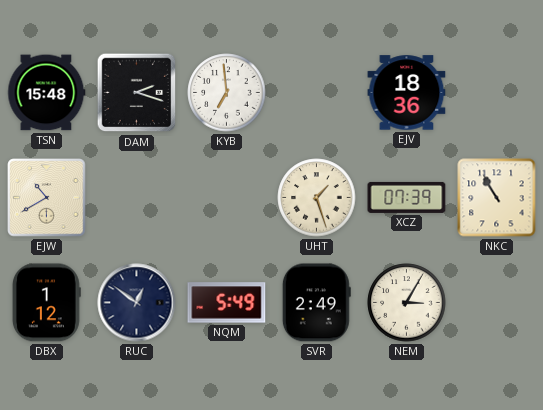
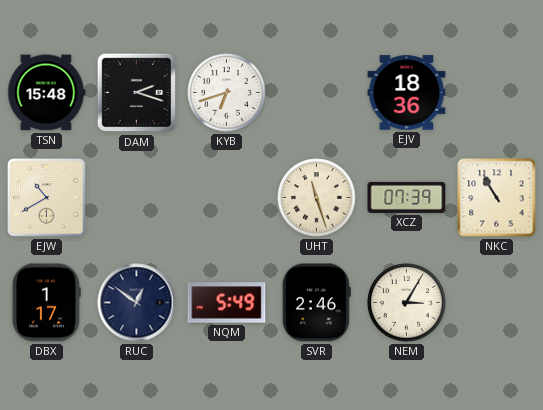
KYB: 6:59 -> 6:42
UHT: 1:27 -> 11:27
DBX: 1:12 -> 1:17
SVR: 2:49 -> 2:46
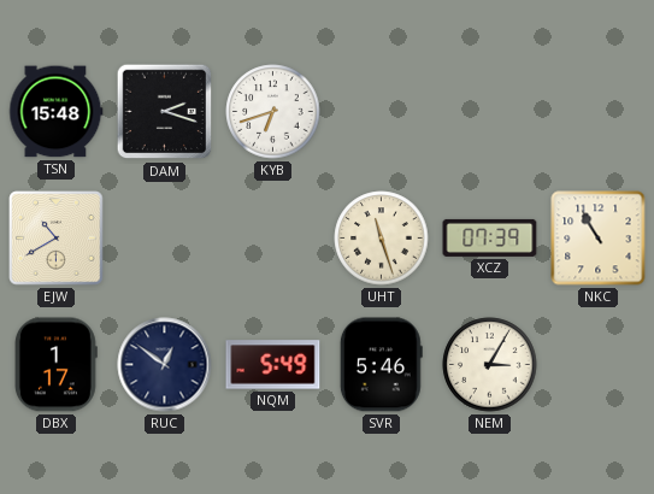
EJV: 18:36 -> none
SVR: 2:46 -> 5:46
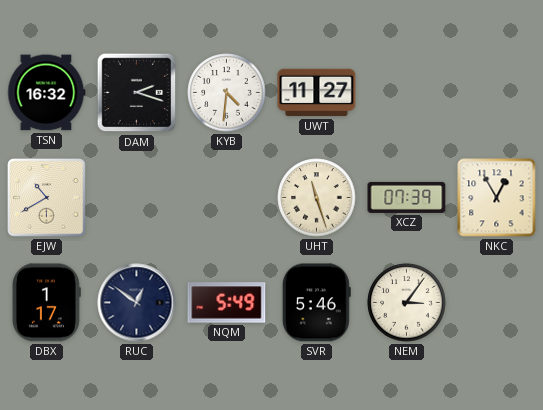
TSN: 15:48 -> 16:32
KYB: 6:42 -> 4:31
UWT: none -> 11:27
NKC: 10:55 -> 12:55
NEM: 3:05 -> 3:06
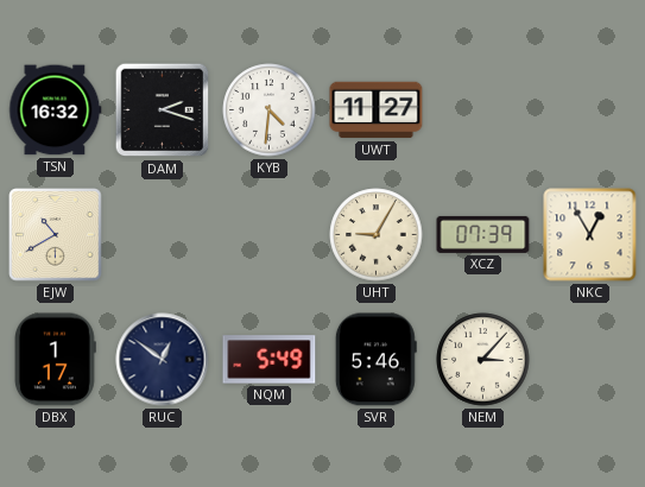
UHT: 11:27 -> 9:05
NEM: 3:06 -> 3:07
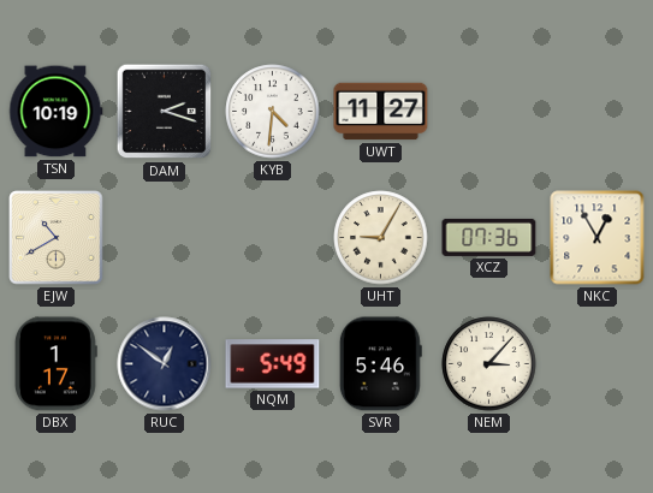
TSN: 16:32 -> 10:19
XCZ: 07:39 -> 07:36
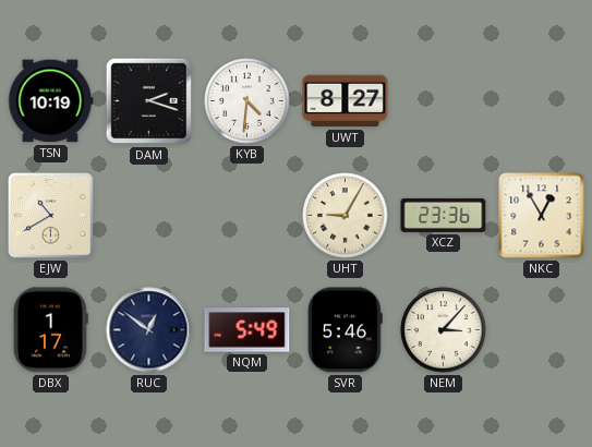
UWT: 11:27 -> 8:27
XCZ: 07:36 -> 23:36
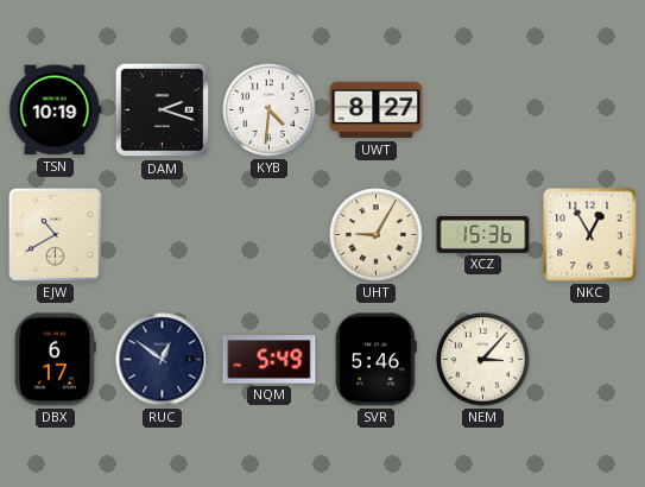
XCZ: 23:36 -> 15:36
DBX: 1:17 -> 6:17
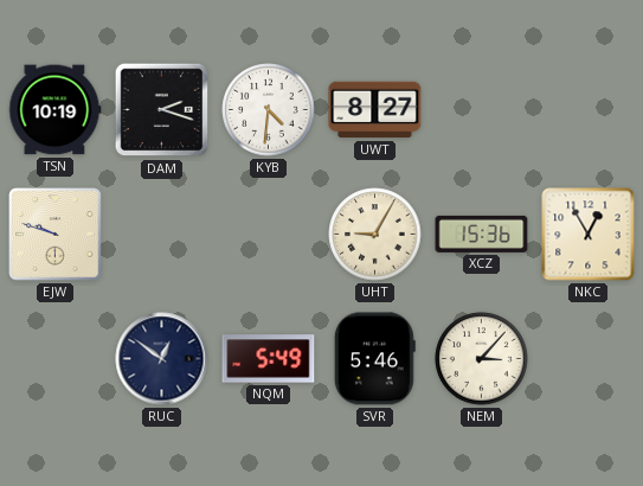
EJW: 10:40 -> 9:48
DBX: 6:17 -> none
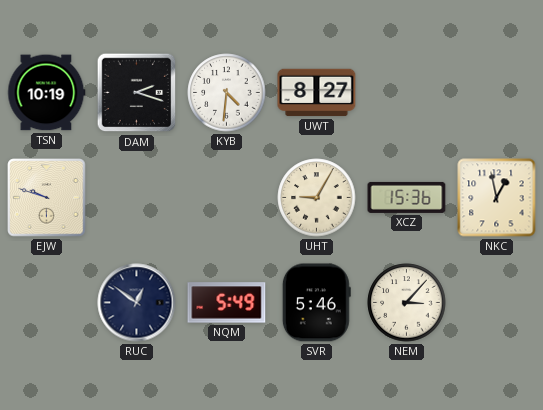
NKC: 12:55 -> 12:58
